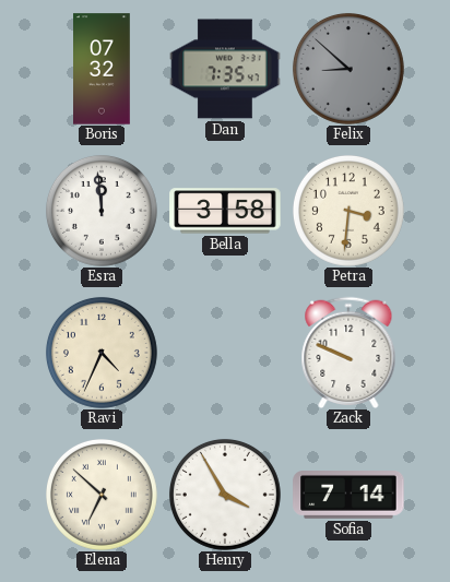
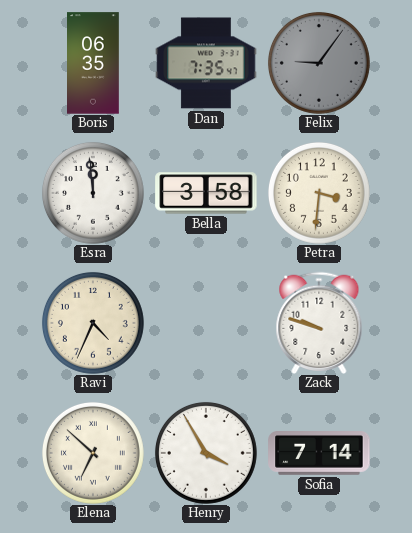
Boris: 07:32 -> 06:35
Felix: 8:52 -> 9:06
Zack: 9:49 -> 9:48
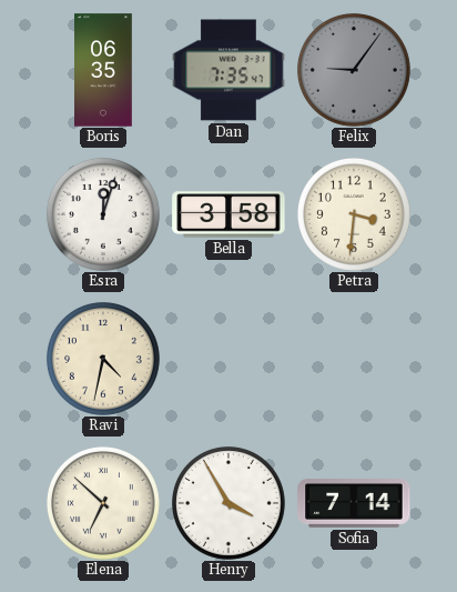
Esra: 11:59 -> 12:03
Ravi: 4:34 -> 4:32
Zack: 9:48 -> none
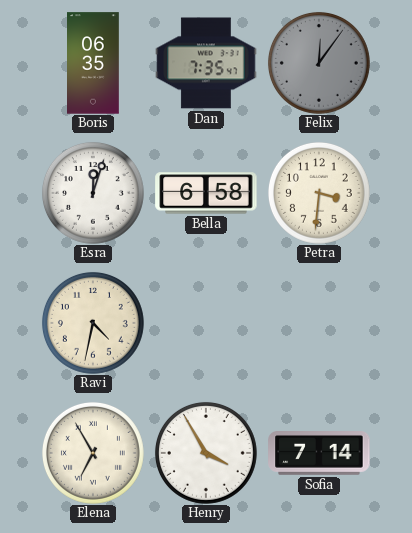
Felix: 9:06 -> 12:06
Bella: 3:58 -> 6:58
Elena: 6:52 -> 6:55
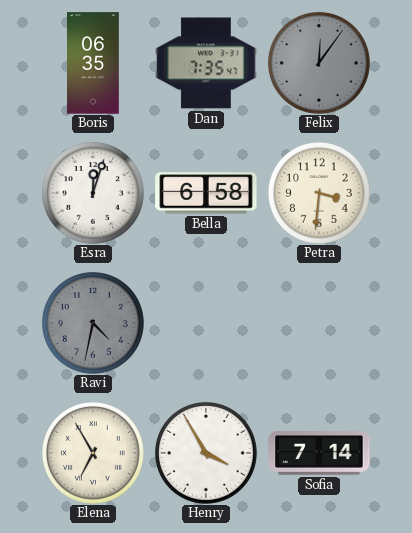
Ravi dial: cream -> grey
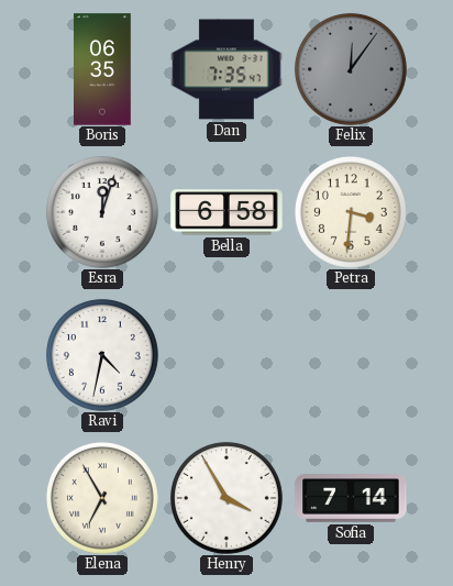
Ravi dial: grey -> white
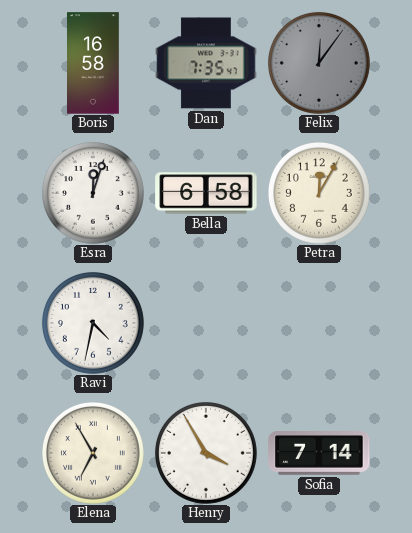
Boris: 06:35 -> 16:58
Petra: 3:31 -> 12:05
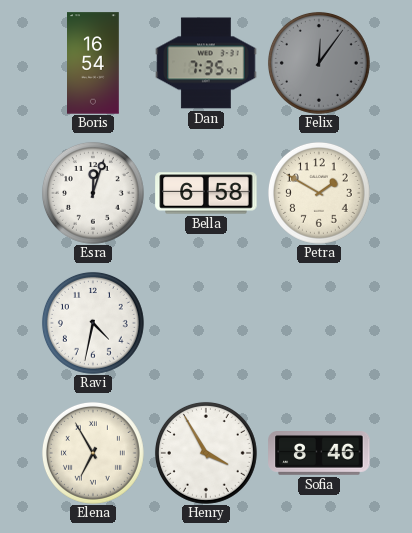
Boris: 16:58 -> 16:54
Petra: 12:05 -> 1:50
Sofia: 7:14 -> 8:46
